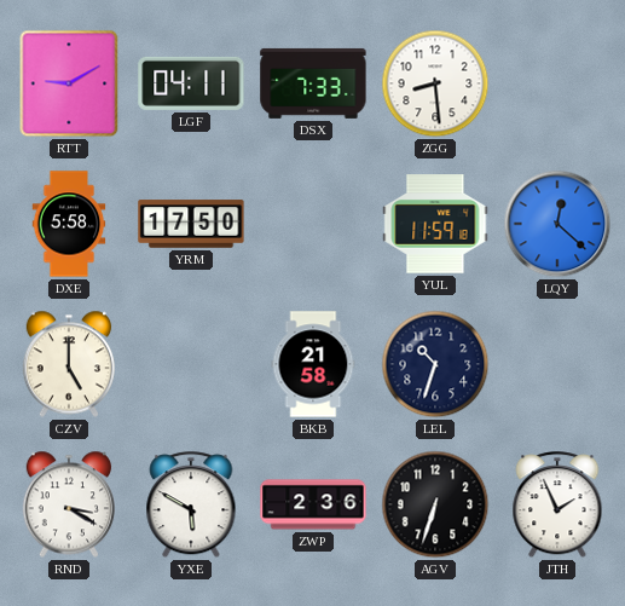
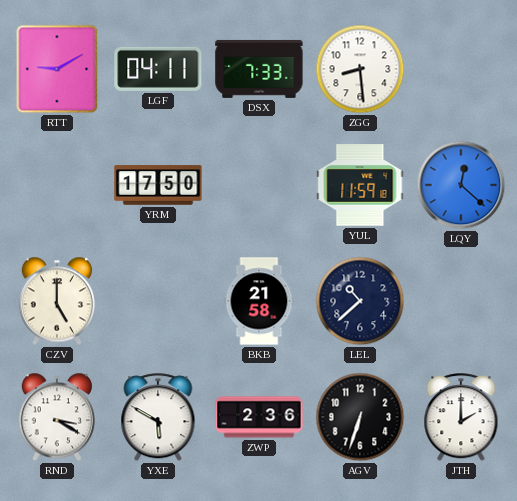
DXE: 5:58 -> none
LEL: 10:33 -> 10:38
JTH: 1:56 -> 2:00
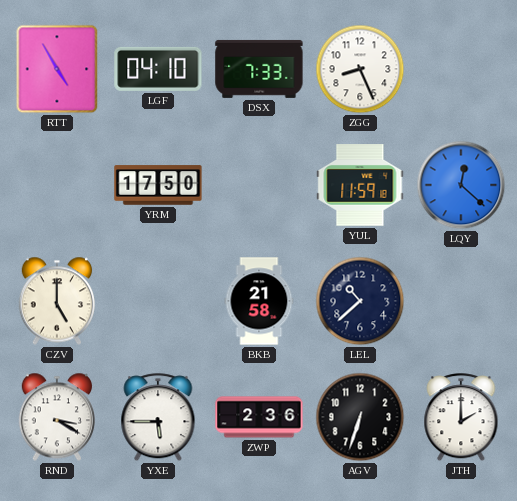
RTT: 9:10 -> 4:55
LGF: 04:11 -> 04:10
ZGG: 8:29 -> 8:26
YXE: 5:50 -> 5:45
